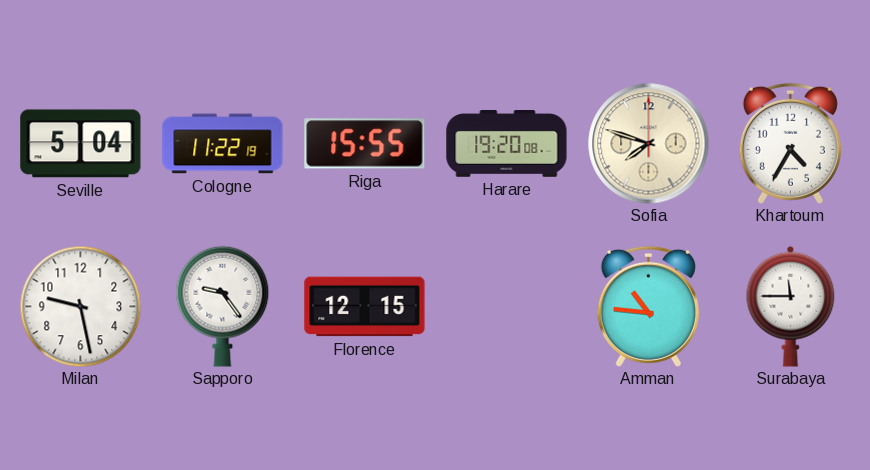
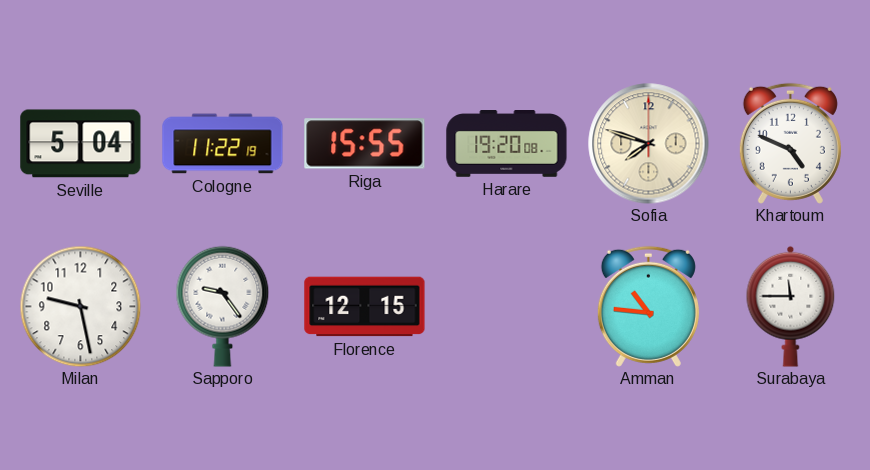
Khartoum: 4:35 -> 4:49
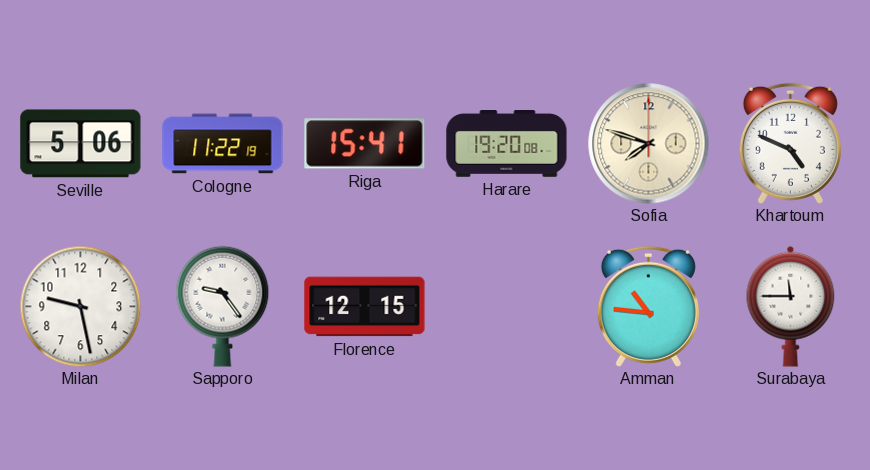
Seville: 5:04 -> 5:06
Riga: 15:55 -> 15:41
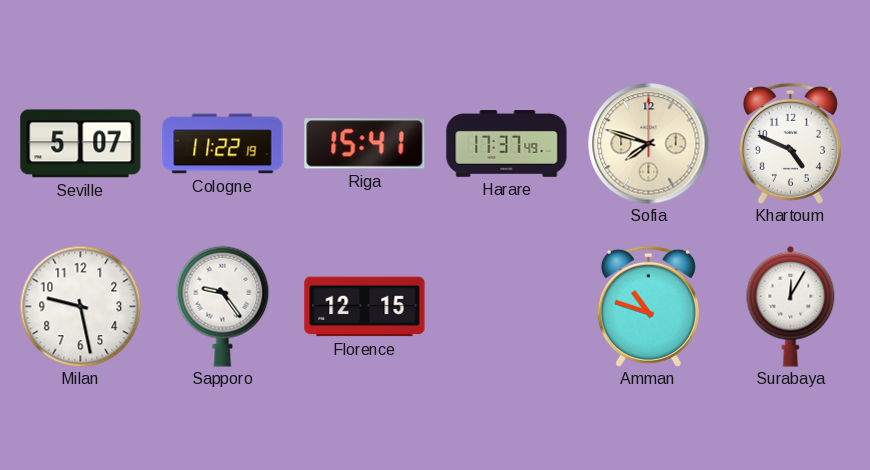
Seville: 5:06 -> 5:07
Harare: 19:20 -> 17:37
Amman: 10:46 -> 10:48
Surabaya: 11:45 -> 12:05
